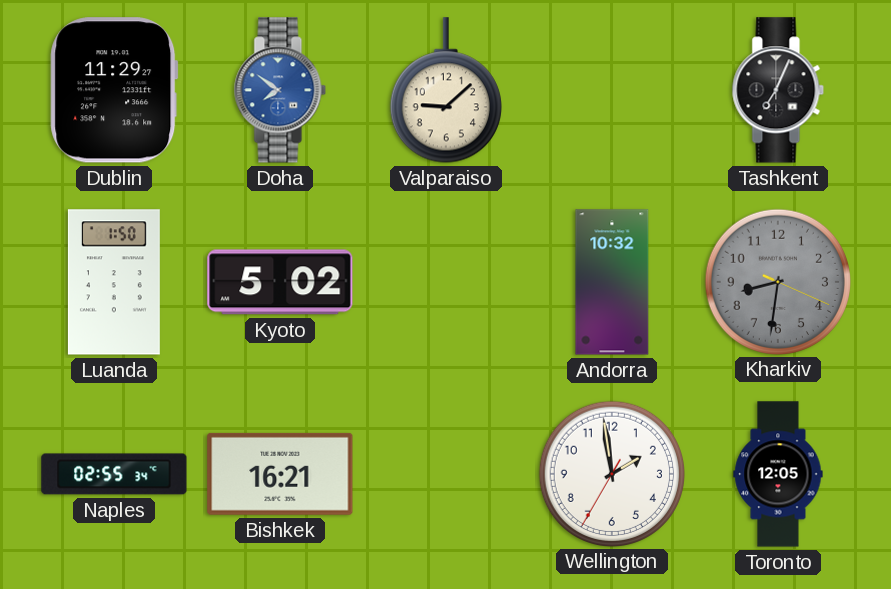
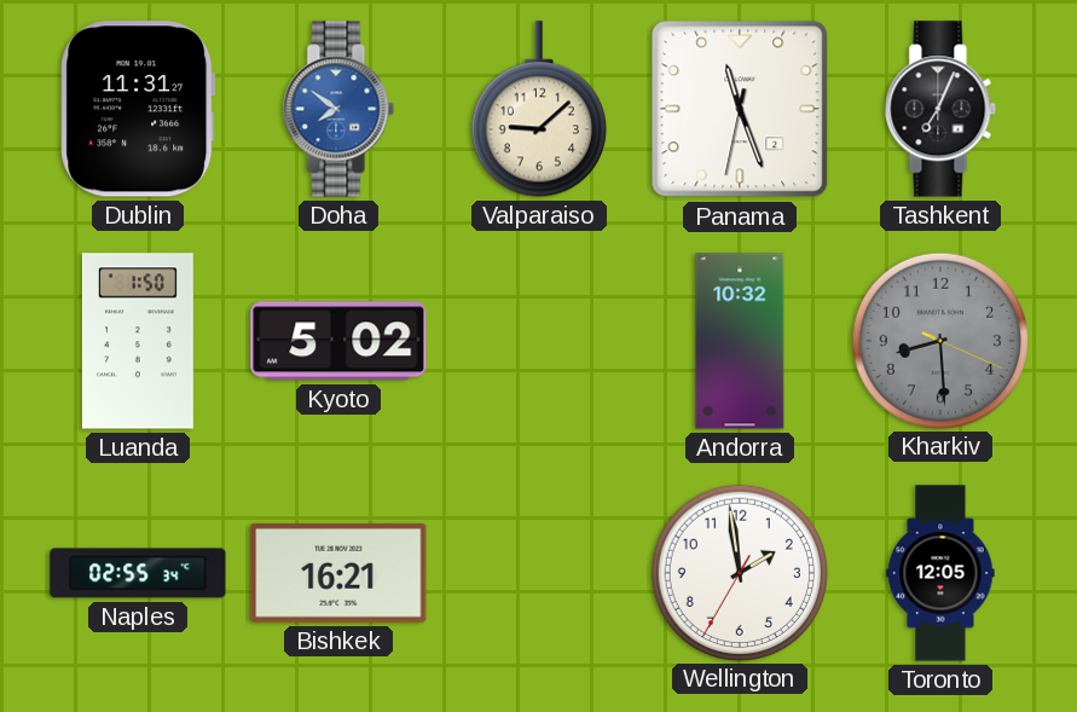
Dublin: 11:29 -> 11:31
Panama: none -> 11:26
Kharkiv: 8:31 -> 8:29
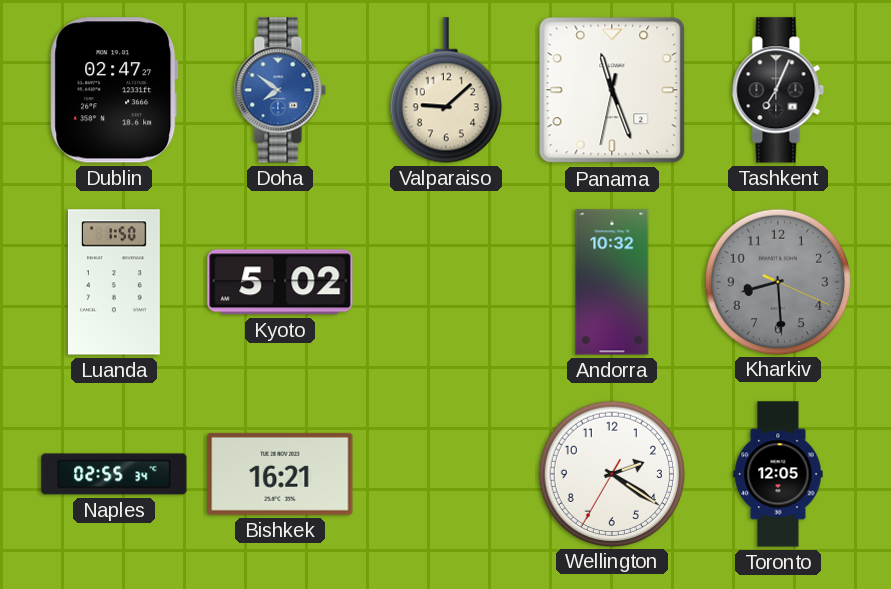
Dublin: 11:31 -> 02:47
Wellington: 1:58 -> 2:20
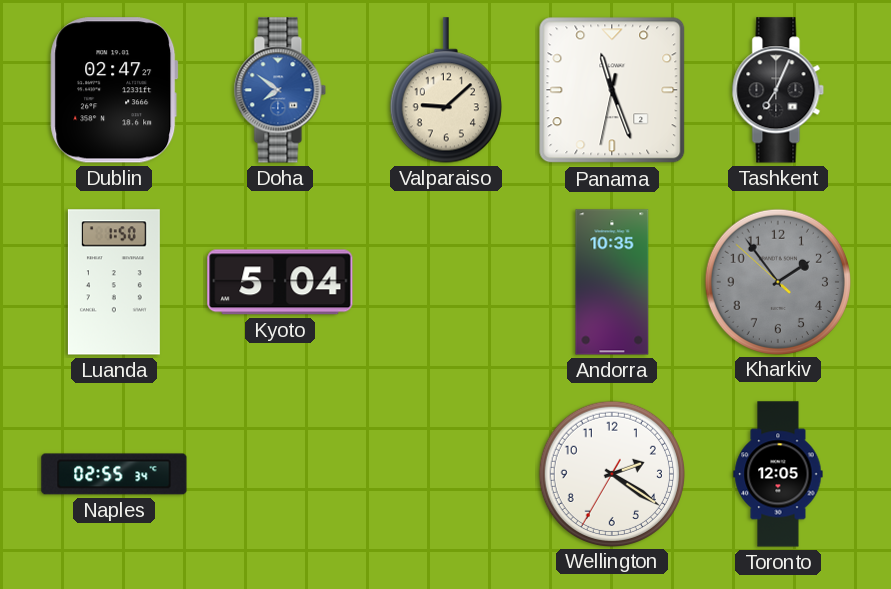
Kyoto: 5:02 -> 5:04
Andorra: 10:32 -> 10:35
Kharkiv: 8:29 -> 1:53
Bishkek: 16:21 -> none
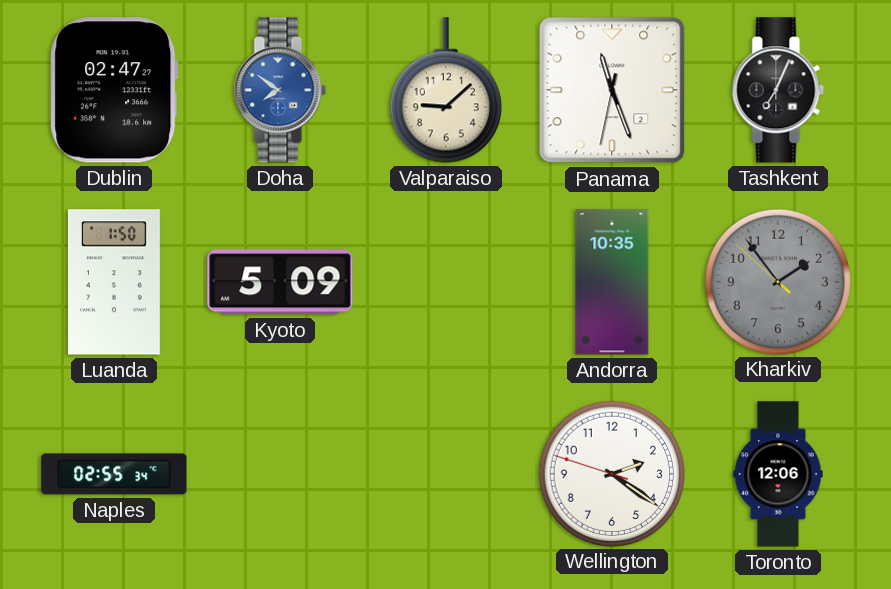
Kyoto: 5:04 -> 5:09
Wellington: 2:20:35 -> 2:20:48
Toronto: 12:05 -> 12:06
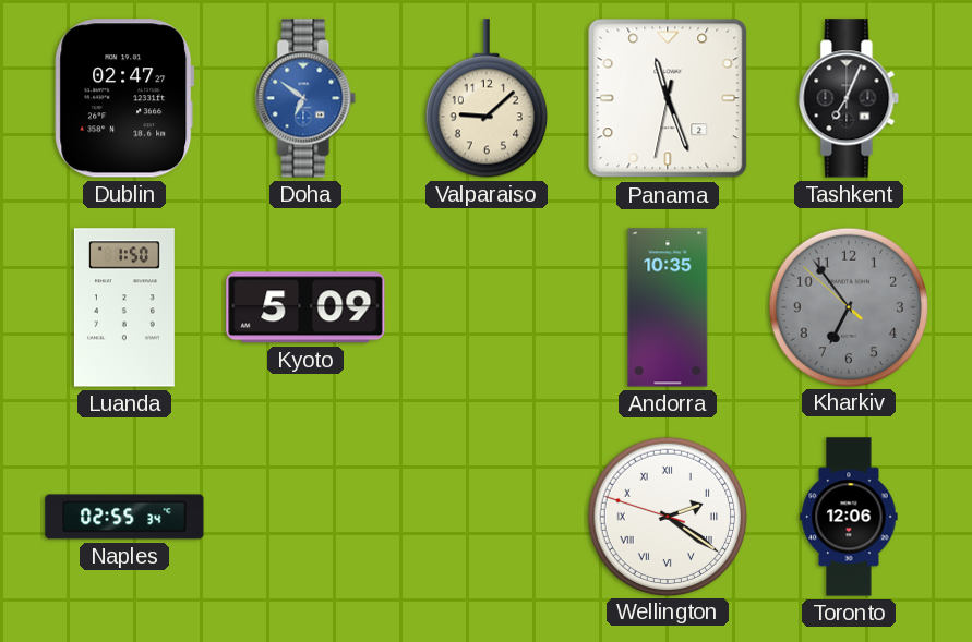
Doha: 7:51 -> 6:51
Kharkiv: 1:53 -> 6:53
Wellington numerals: Arabic -> Roman
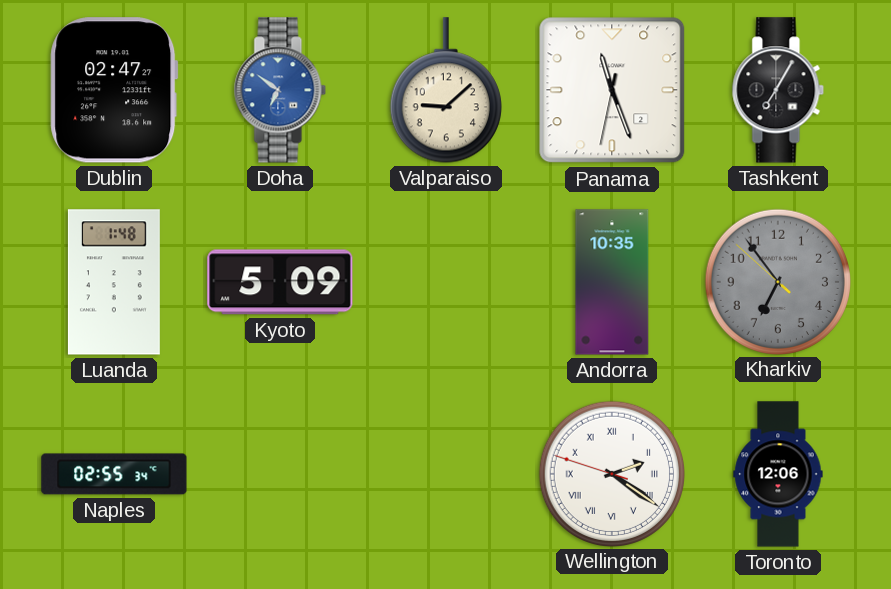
Tashkent: 7:04 -> 7:05
Luanda: 1:50 -> 1:48
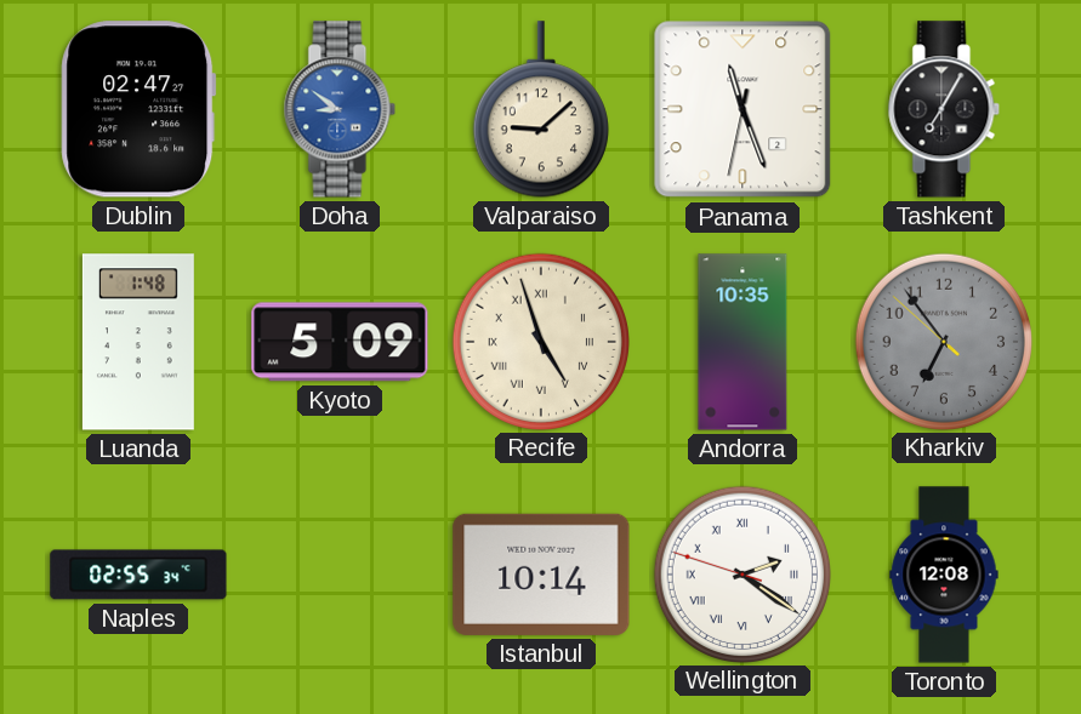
Doha: 6:51 -> 8:51
Recife: none -> 4:57
Istanbul: none -> 10:14
Toronto: 12:06 -> 12:08
